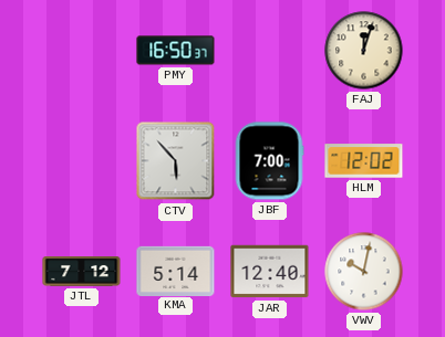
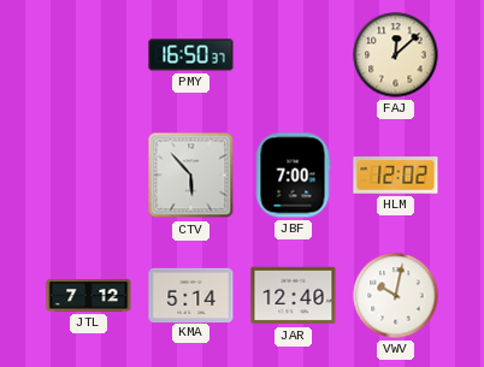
FAJ: 12:03 -> 12:08
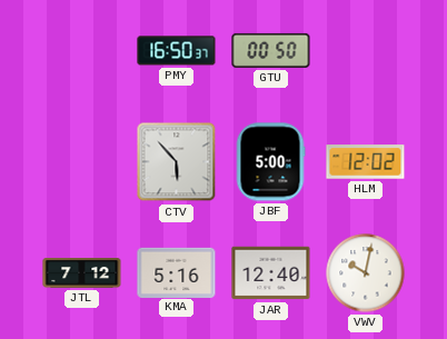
GTU: none -> 00:50
FAJ: 12:08 -> none
JBF: 7:00 -> 5:00
KMA: 5:14 -> 5:16
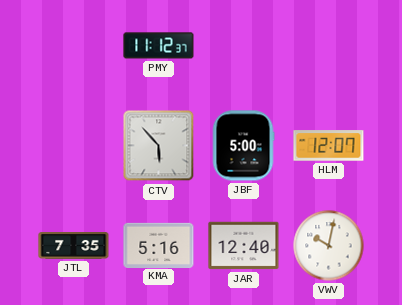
PMY: 16:50 -> 11:12
GTU: 00:50 -> none
HLM: 12:02 -> 12:07
JTL: 7:12 -> 7:35
